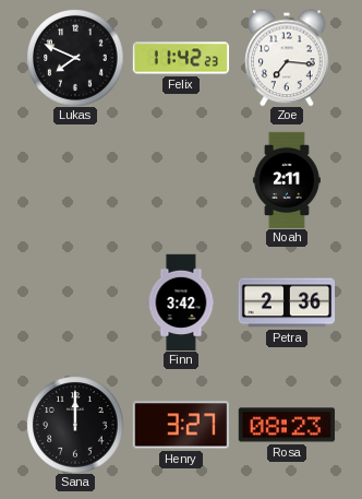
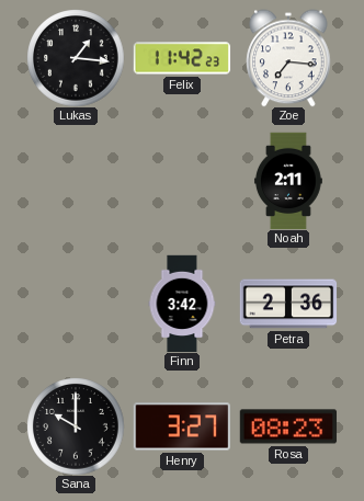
Lukas: 7:49 -> 1:16
Sana: 12:00 -> 10:00
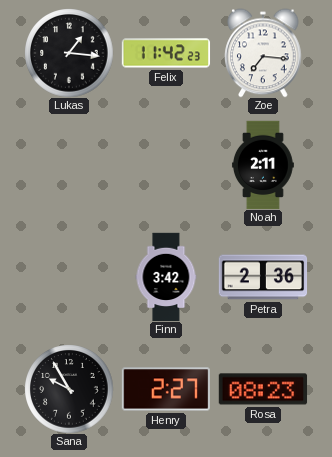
Sana: 10:00 -> 9:55
Henry: 3:27 -> 2:27
